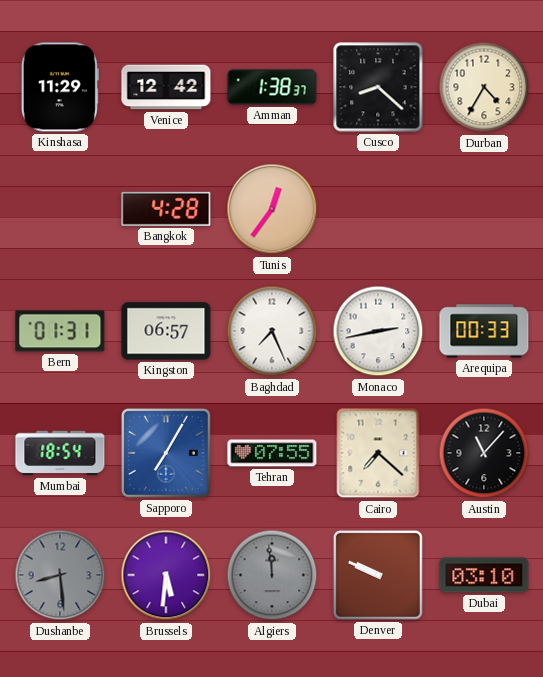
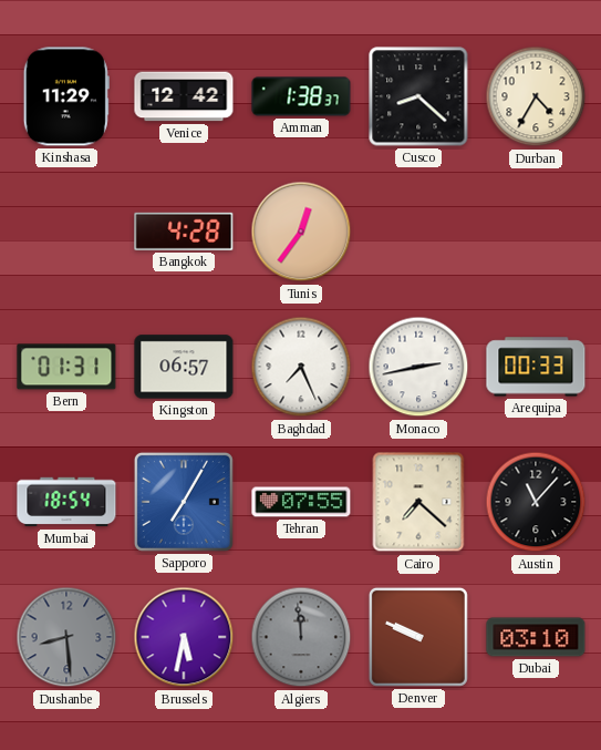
Brussels: 5:31 -> 5:32
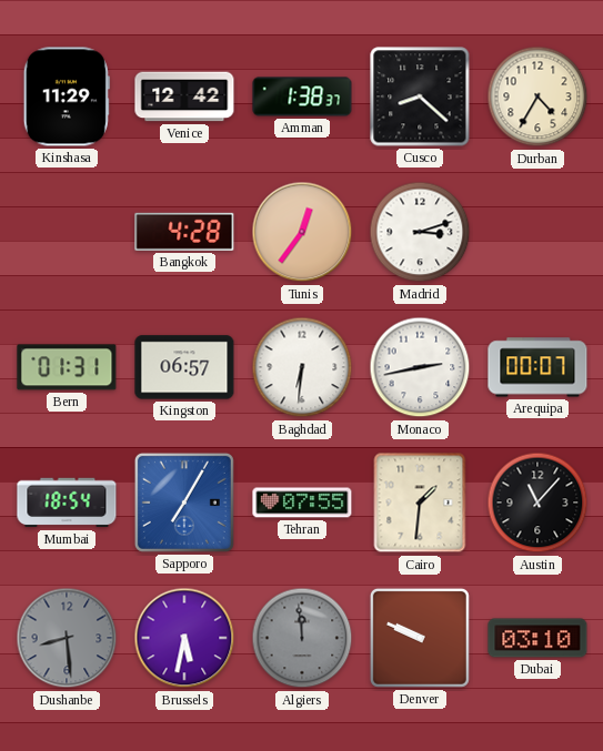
Madrid: none -> 3:12
Baghdad: 7:26 -> 6:31
Arequipa: 00:33 -> 00:07
Cairo: 7:22 -> 1:31
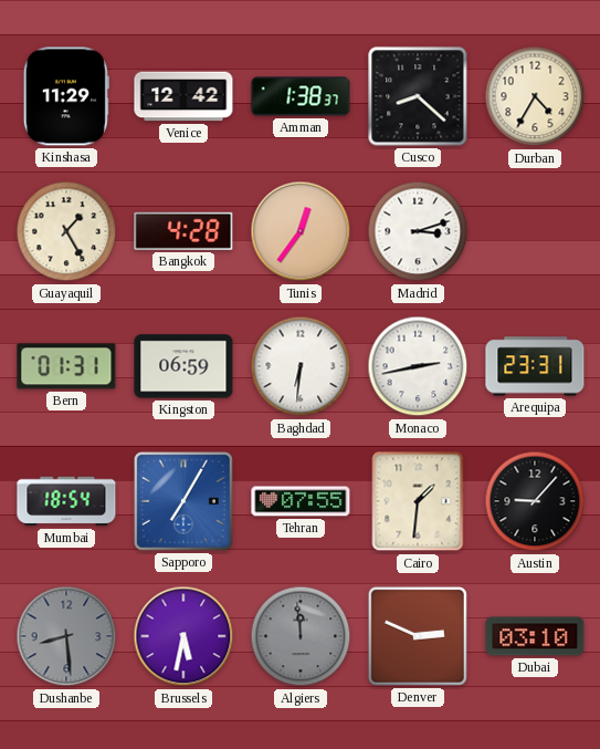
Guayaquil: none -> 1:25
Kingston: 06:57 -> 06:59
Arequipa: 00:07 -> 23:31
Austin: 11:07 -> 9:07
Denver: 9:49 -> 2:49
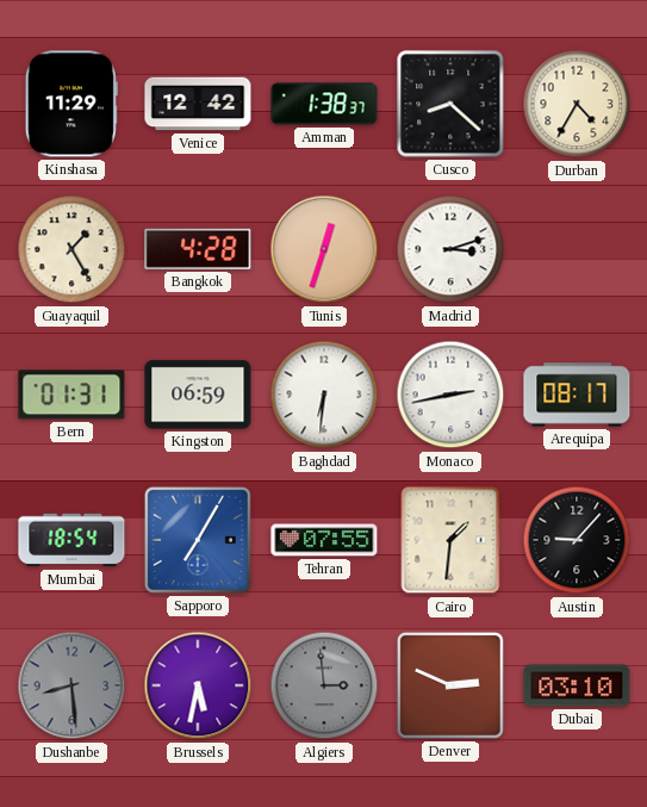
Tunis: 12:36 -> 12:33
Arequipa: 23:31 -> 08:17
Algiers: 11:59 -> 2:59
